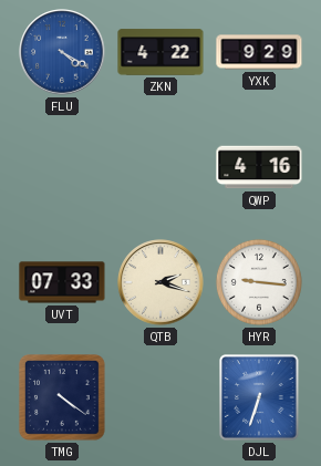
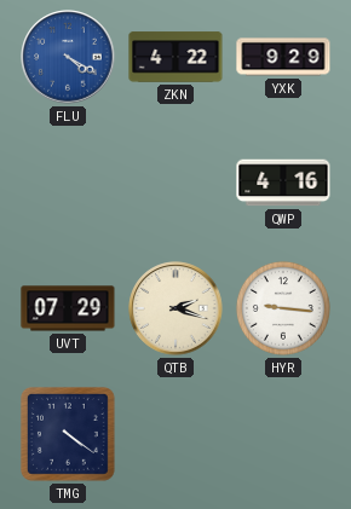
UVT: 07:33 -> 07:29
DJL: 6:33 -> none
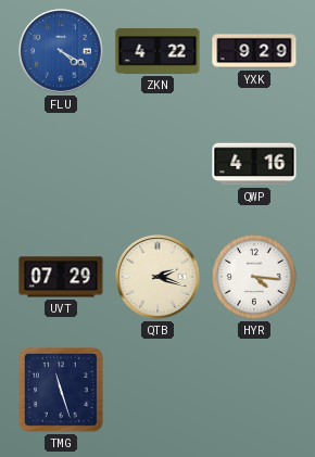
HYR: 9:16 -> 4:16
TMG: 4:21 -> 11:27
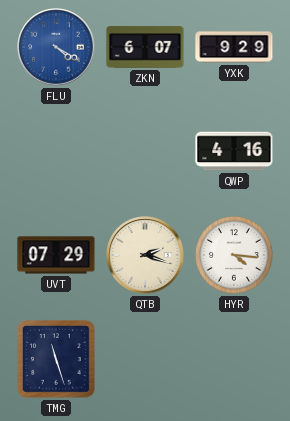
ZKN: 4:22 -> 6:07
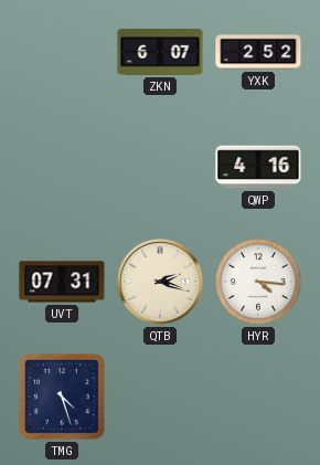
FLU: 4:20 -> none
YXK: 9:29 -> 2:52
UVT: 07:29 -> 07:31
TMG: 11:27 -> 4:27
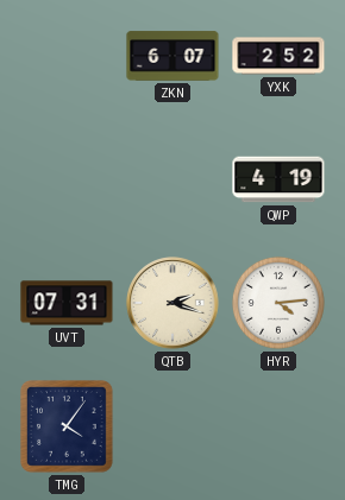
QWP: 4:16 -> 4:19
HYR: 4:16 -> 4:14
TMG: 4:27 -> 4:06
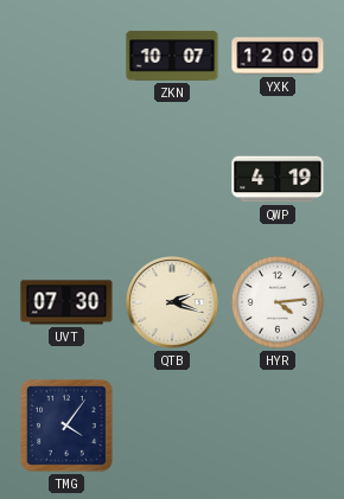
ZKN: 6:07 -> 10:07
YXK: 2:52 -> 12:00
UVT: 07:31 -> 07:30
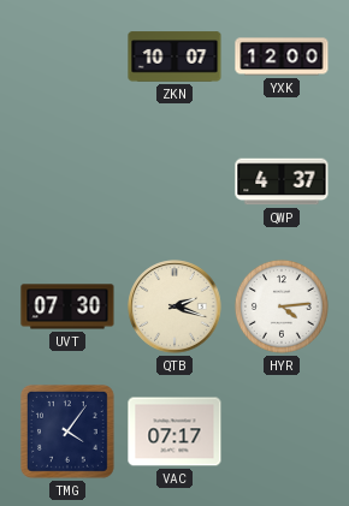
QWP: 4:19 -> 4:37
VAC: none -> 07:17
